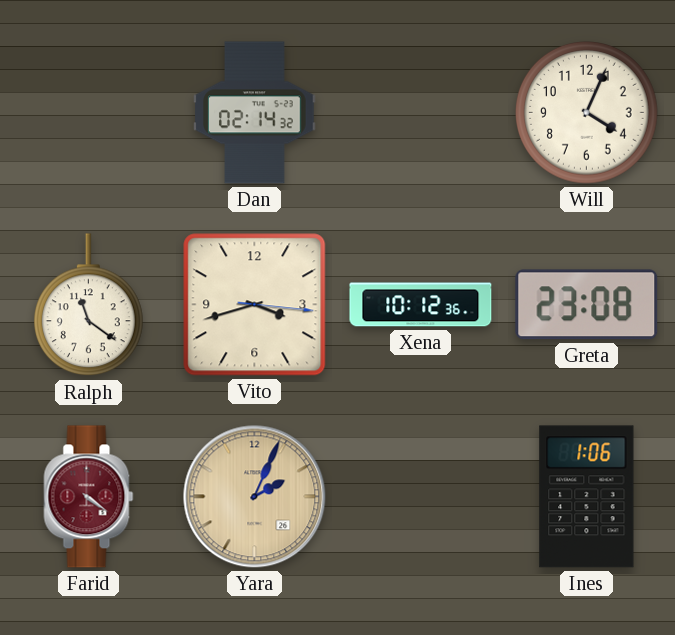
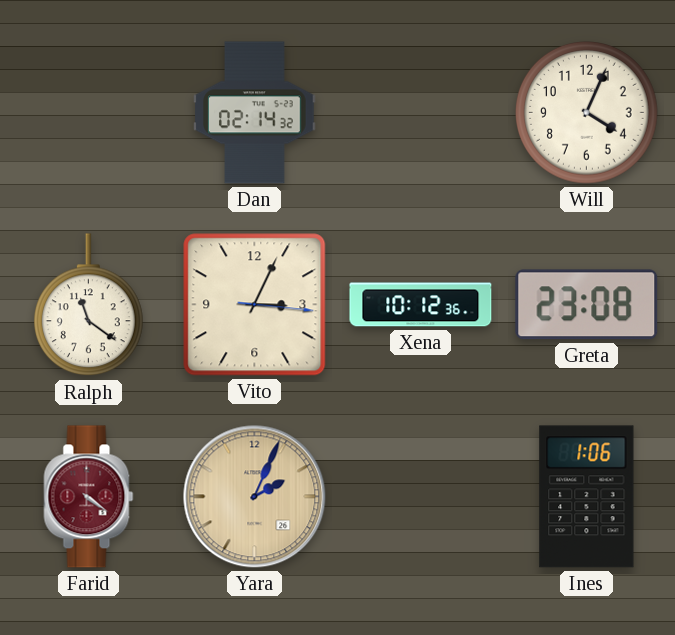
Vito: 3:42 -> 3:04
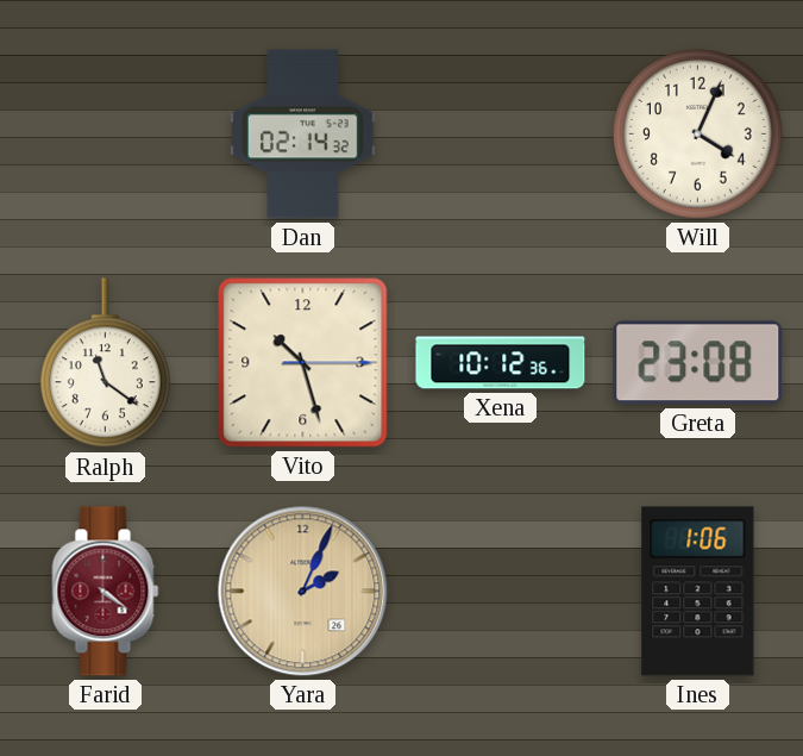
Vito: 3:04 -> 10:27
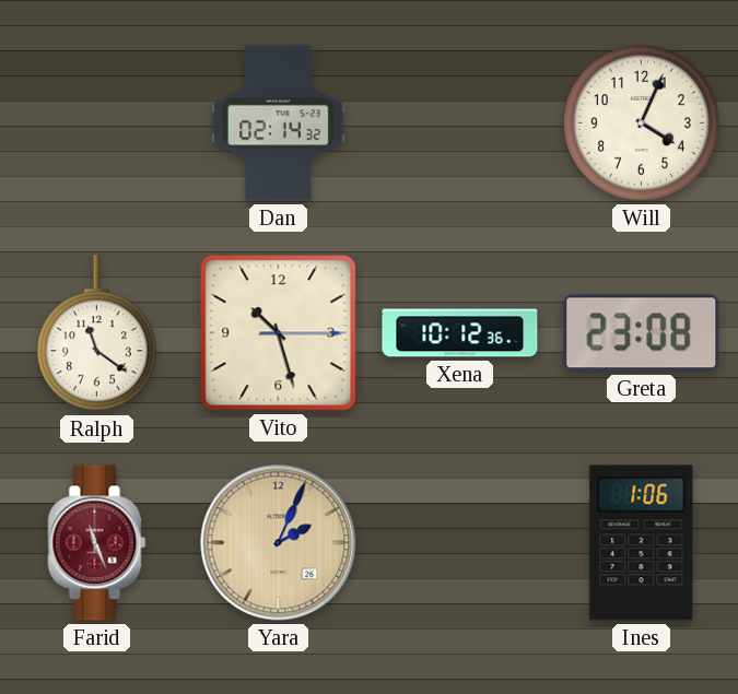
Farid: 4:21 -> 11:26
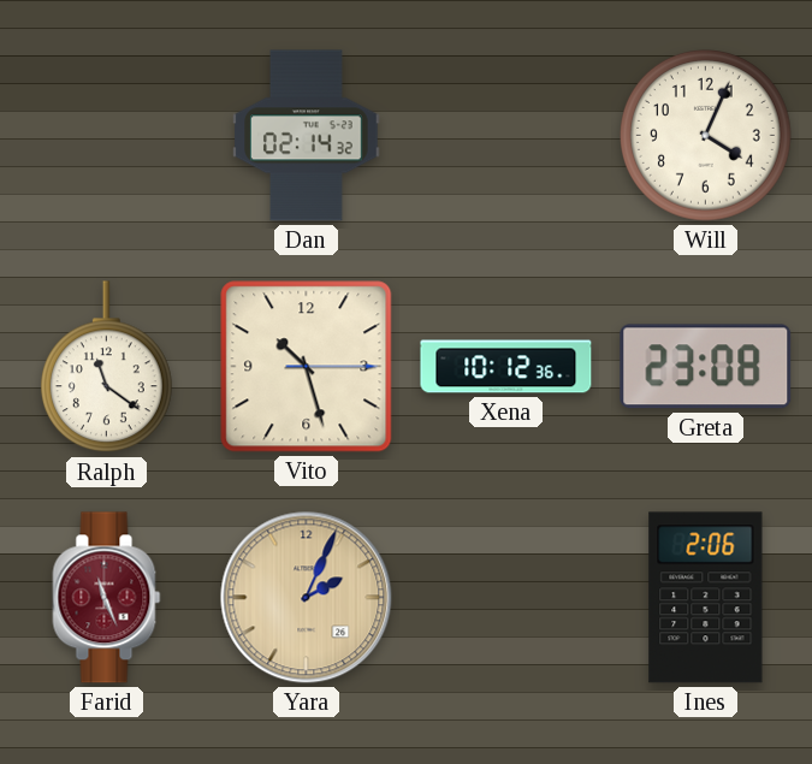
Ines: 1:06 -> 2:06
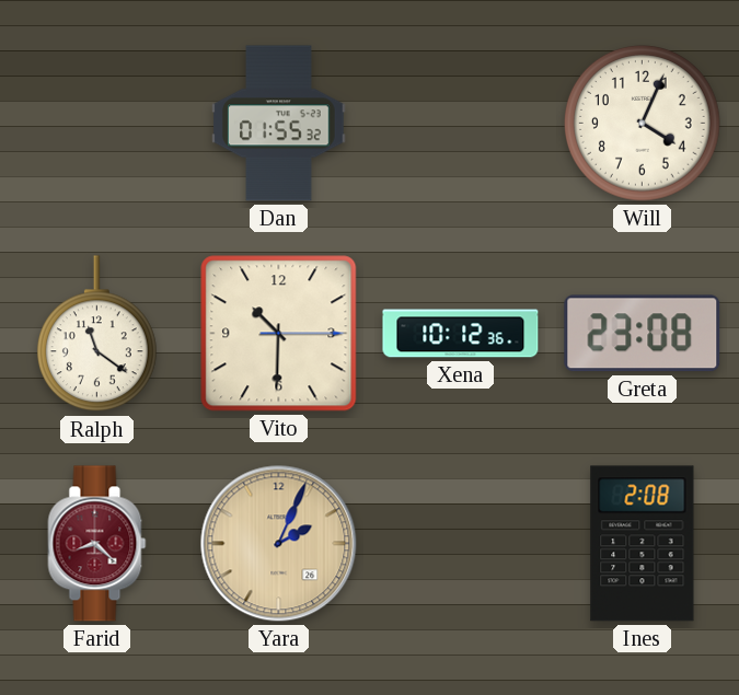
Dan: 02:14 -> 01:55
Vito: 10:27 -> 10:30
Farid: 11:26 -> 8:22
Ines: 2:06 -> 2:08
